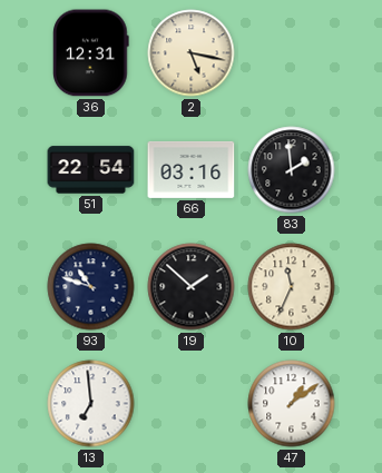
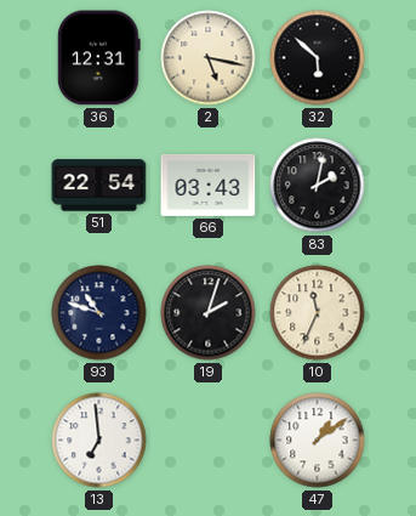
32: none -> 5:52
66: 03:16 -> 03:43
83: 1:59 -> 2:02
19: 1:52 -> 2:03
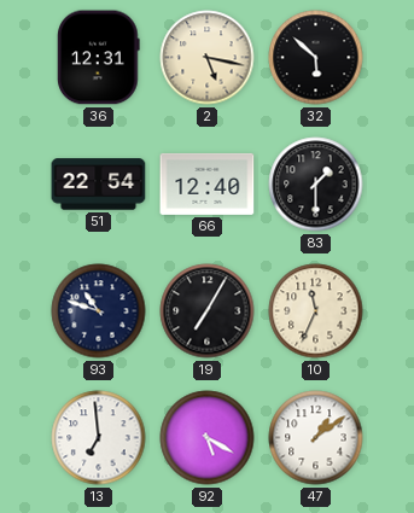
66: 03:43 -> 12:40
83: 2:02 -> 1:30
19: 2:03 -> 7:05
92: none -> 5:20
